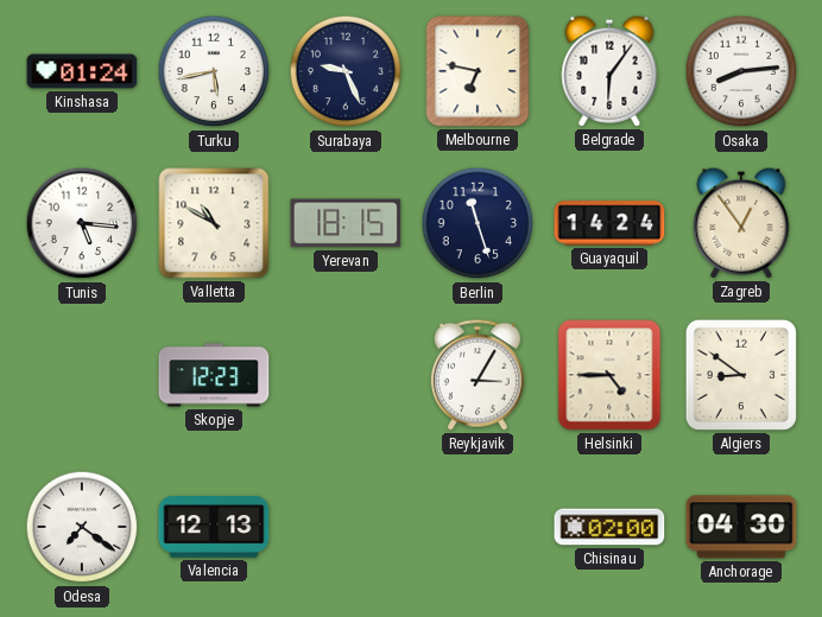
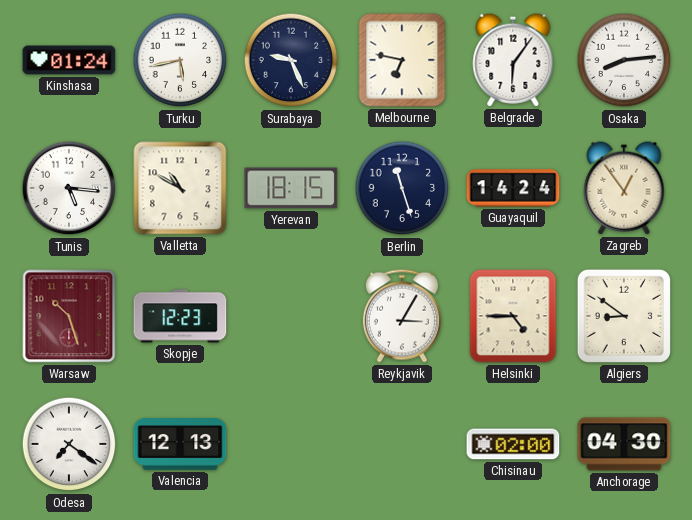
Warsaw: none -> 10:27
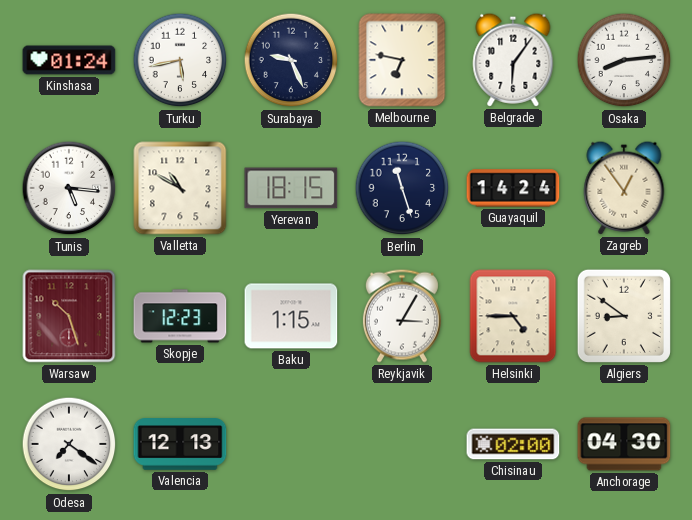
Baku: none -> 1:15
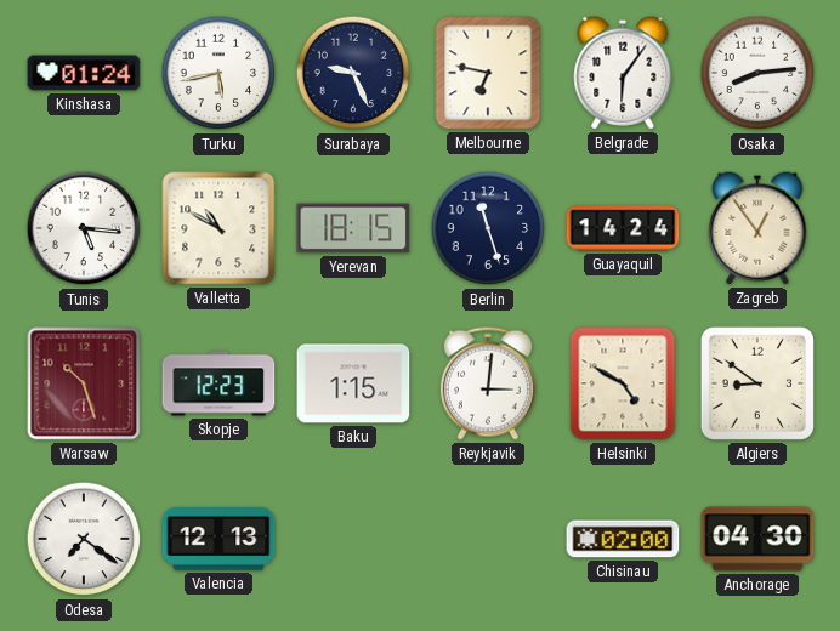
Reykjavik: 3:05 -> 3:01
Helsinki: 4:45 -> 4:50
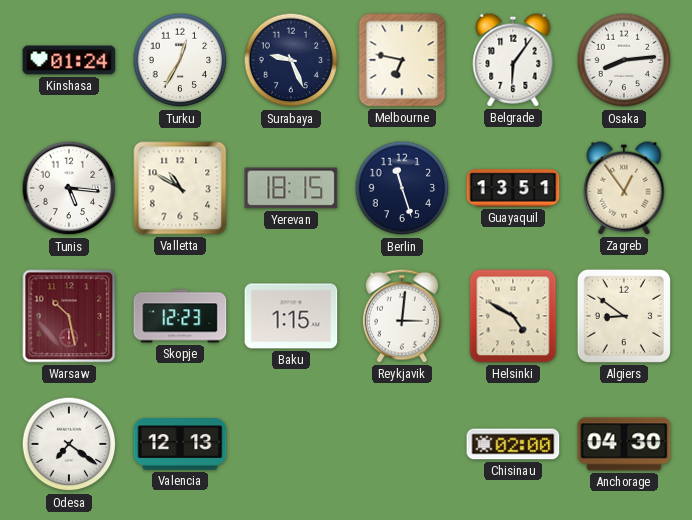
Turku: 5:43 -> 12:35
Guayaquil: 14:24 -> 13:51
Warsaw: 10:27 -> 10:28
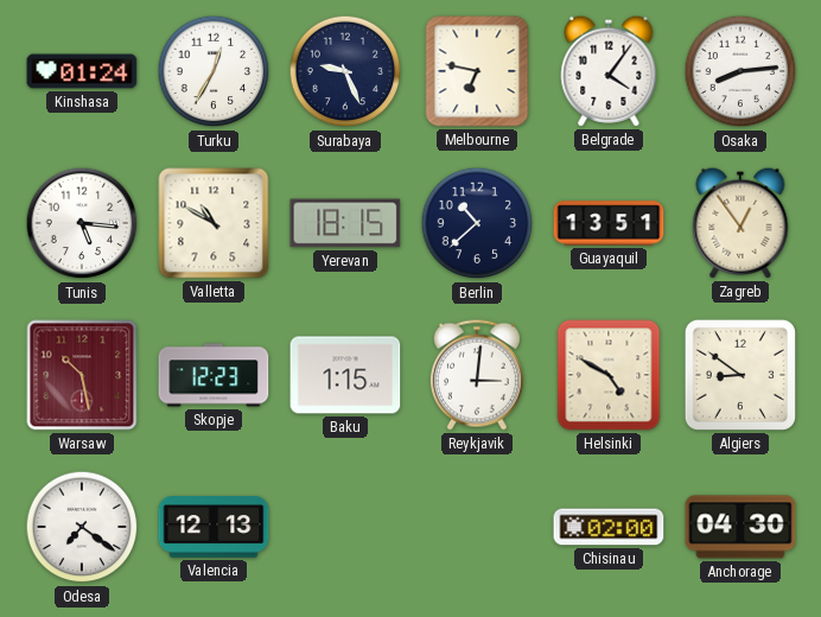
Belgrade: 6:06 -> 4:06
Berlin: 11:27 -> 10:38
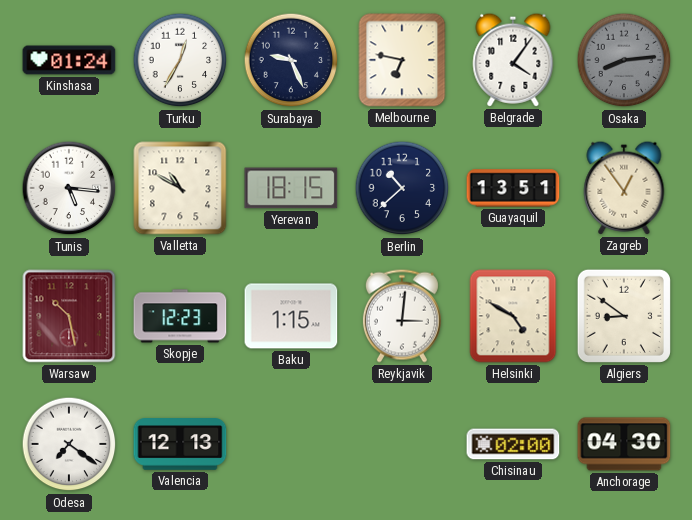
Osaka dial: white -> grey
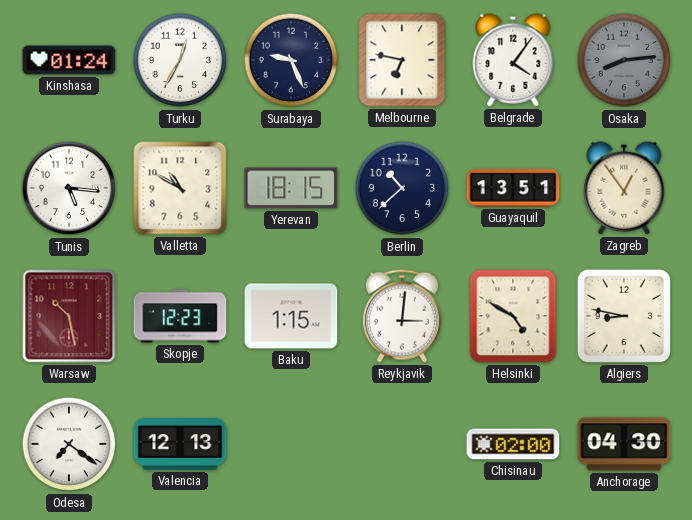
Algiers: 8:51 -> 8:47
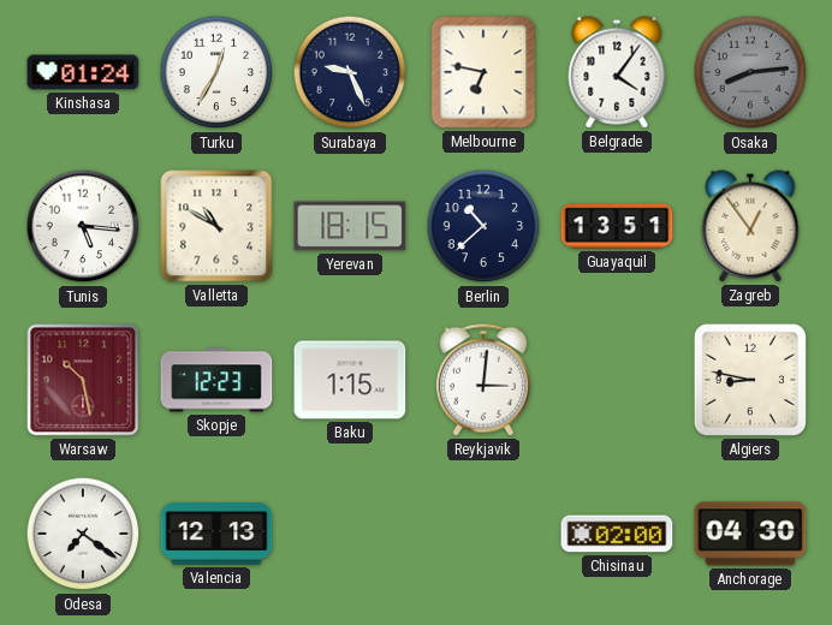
Helsinki: 4:50 -> none
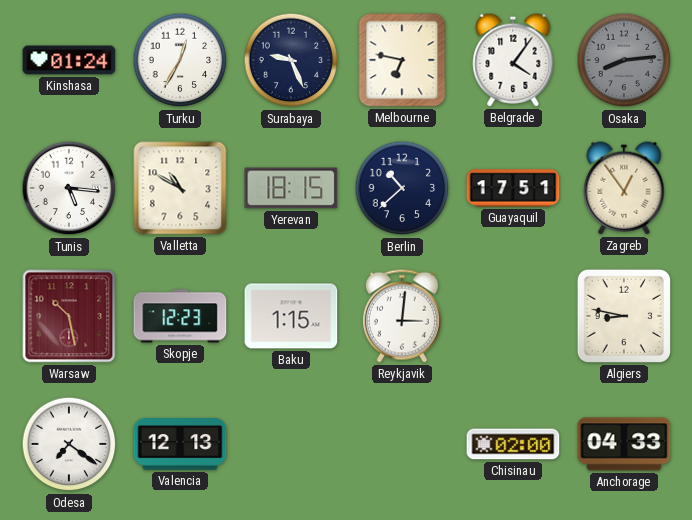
Guayaquil: 13:51 -> 17:51
Anchorage: 04:30 -> 04:33
